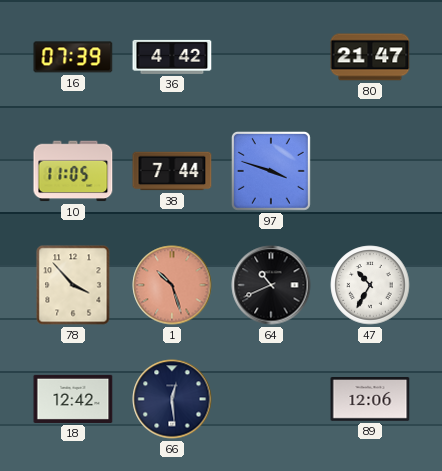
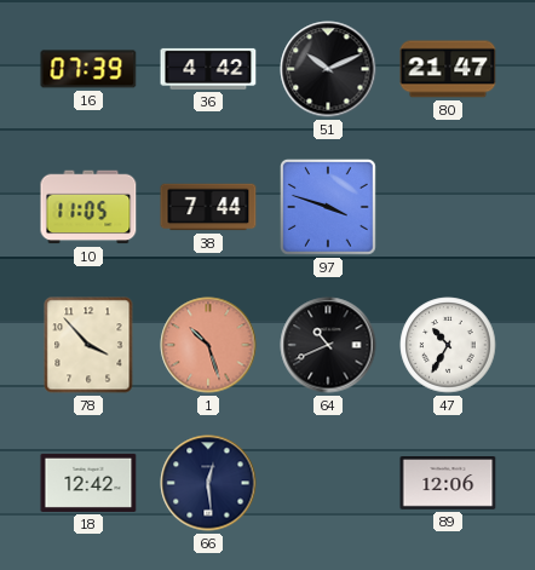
51: none -> 10:11
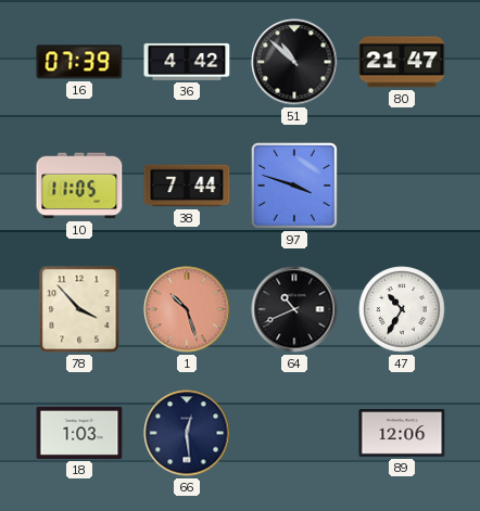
51: 10:11 -> 10:52
18: 12:42 -> 1:03
